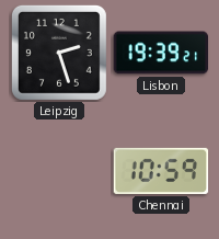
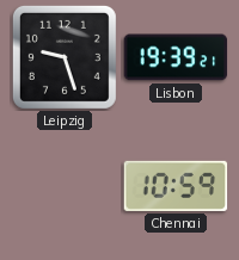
Leipzig: 2:27 -> 9:27
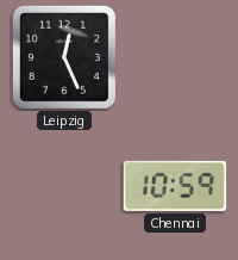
Leipzig: 9:27 -> 12:26
Lisbon: 19:39 -> none
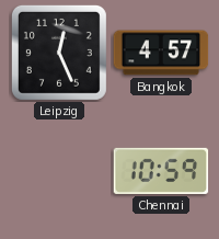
Bangkok: none -> 4:57
